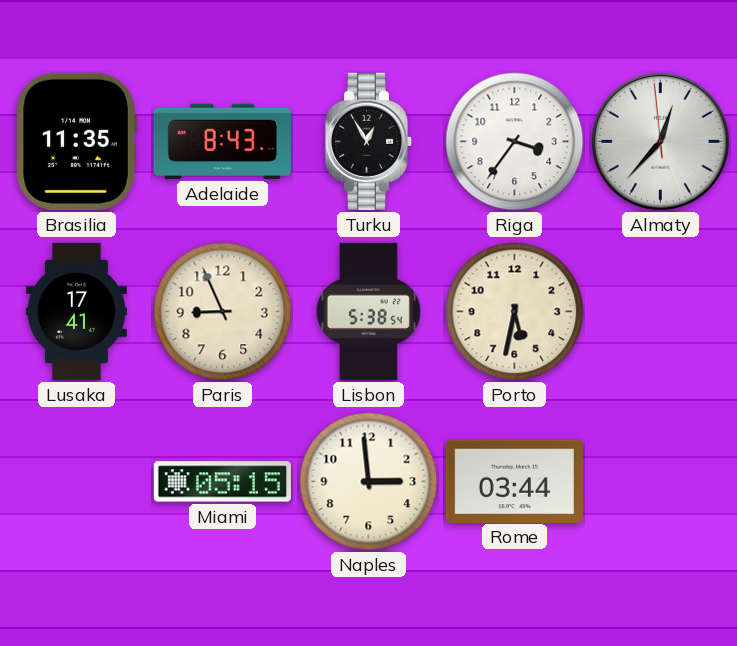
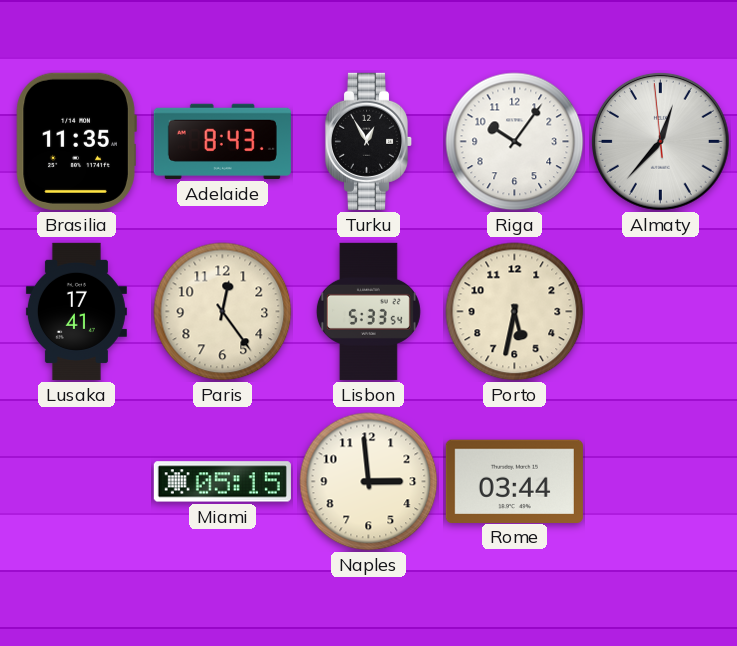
Riga: 3:36 -> 10:06
Paris: 8:56 -> 12:24
Lisbon: 5:38 -> 5:33
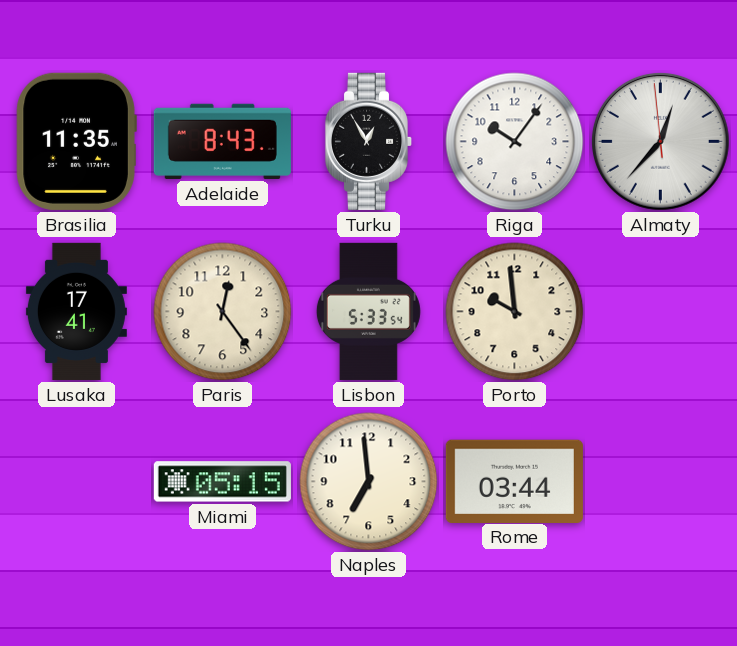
Porto: 5:32 -> 9:59
Naples: 2:59 -> 6:59
